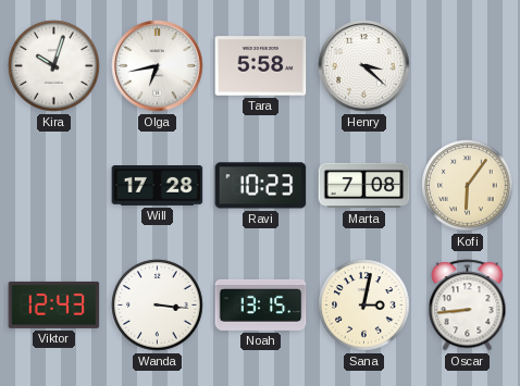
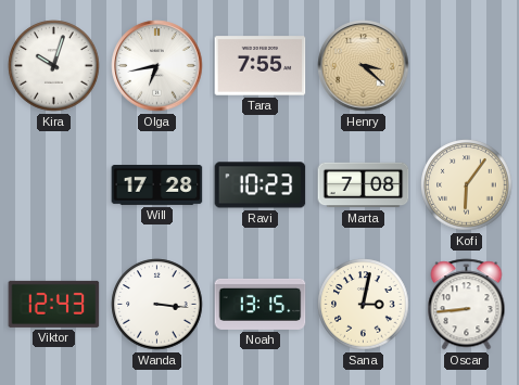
Tara: 5:58 -> 7:55
Henry dial: white -> champagne
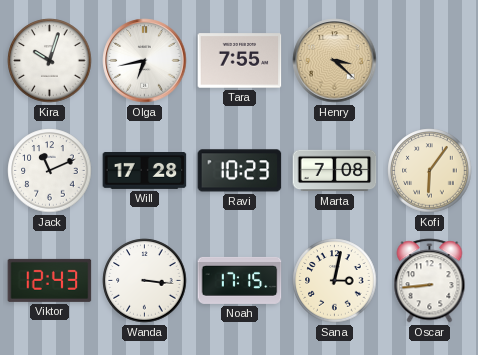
Jack: none -> 11:11
Noah: 13:15 -> 17:15
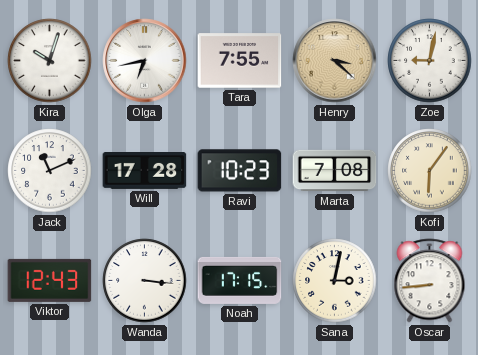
Zoe: none -> 9:02
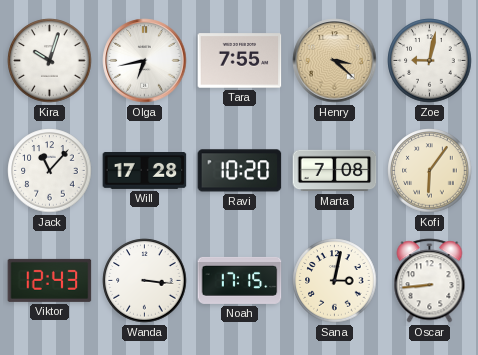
Jack: 11:11 -> 11:07
Ravi: 10:23 -> 10:20
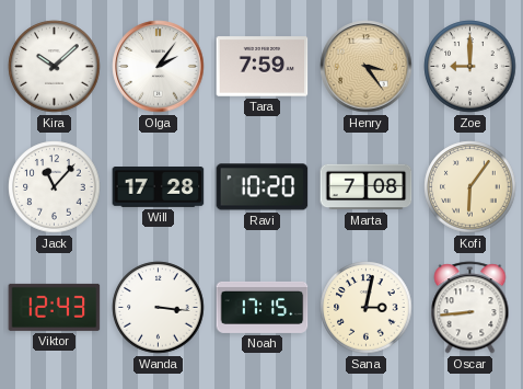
Kira: 10:03 -> 10:08
Olga: 6:43 -> 2:06
Tara: 7:55 -> 7:59
Henry: 3:22 -> 3:24
Zoe: 9:02 -> 9:00
